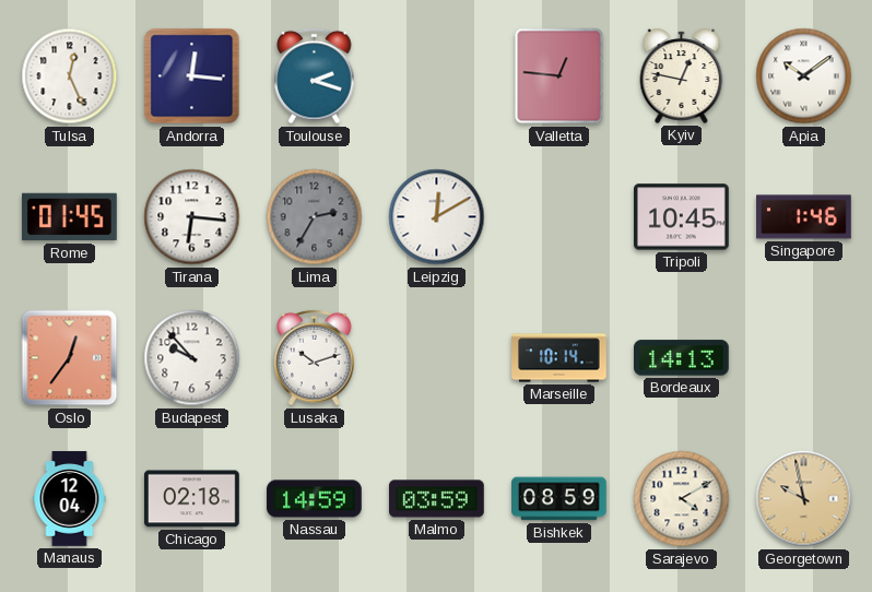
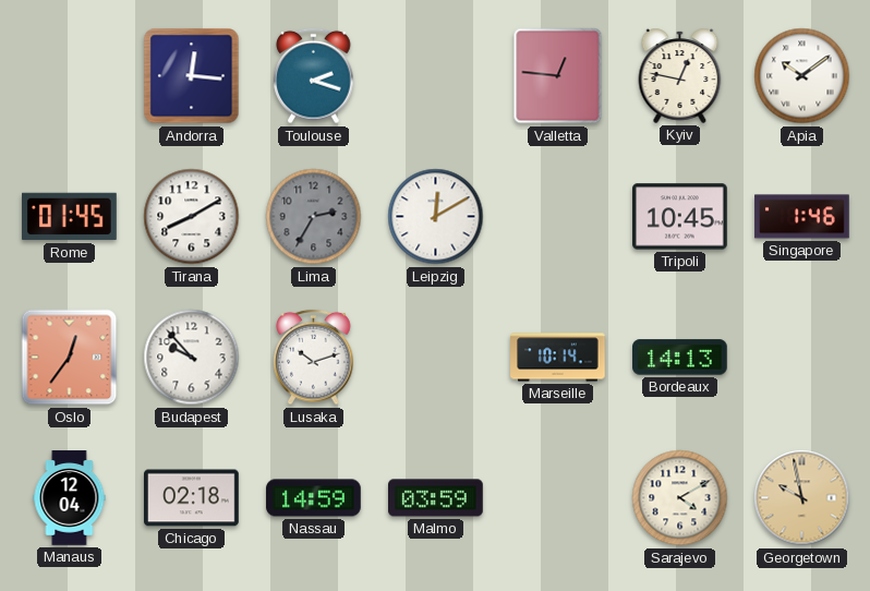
Tulsa: 12:26 -> none
Tirana: 6:16 -> 8:10
Bishkek: 08:59 -> none
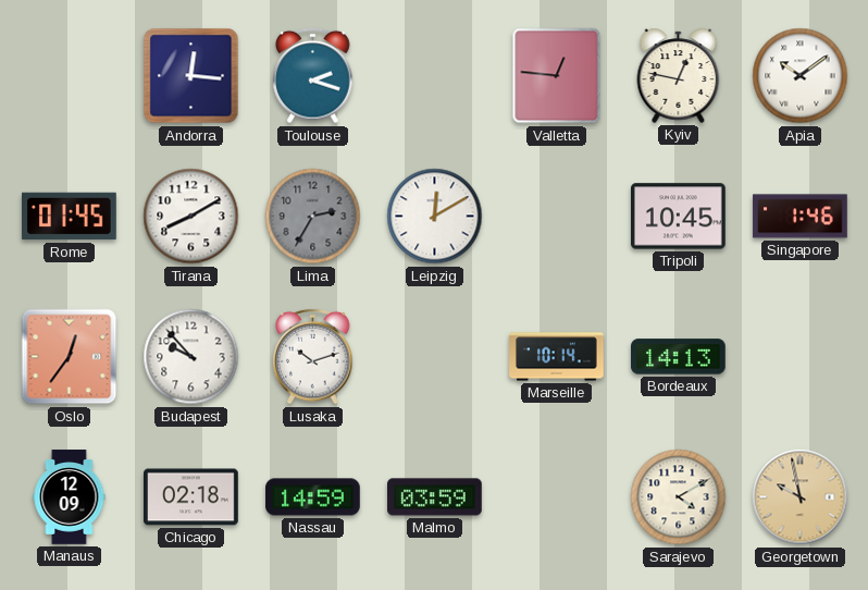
Manaus: 12:04 -> 12:09
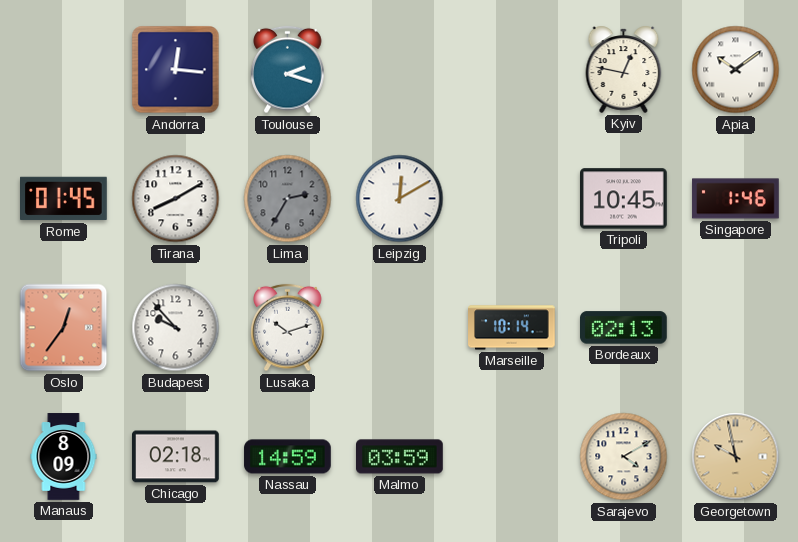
Valletta: 12:46 -> none
Bordeaux: 14:13 -> 02:13
Manaus: 12:09 -> 8:09
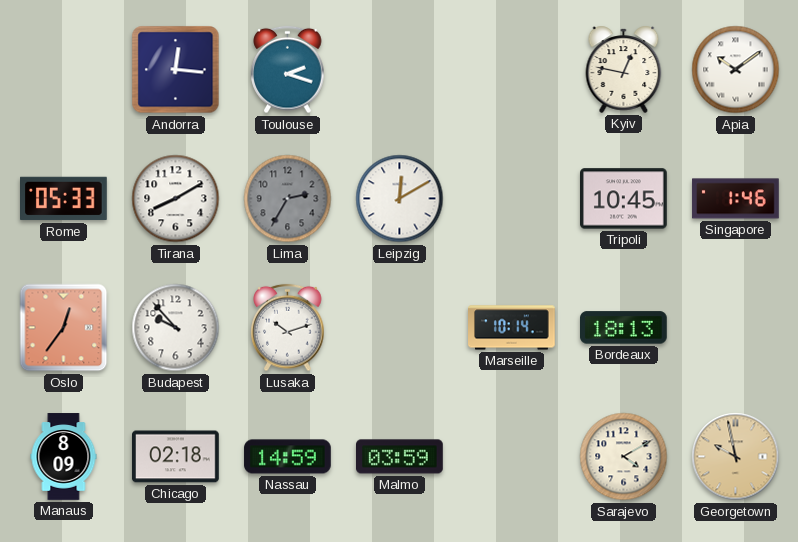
Rome: 01:45 -> 05:33
Bordeaux: 02:13 -> 18:13
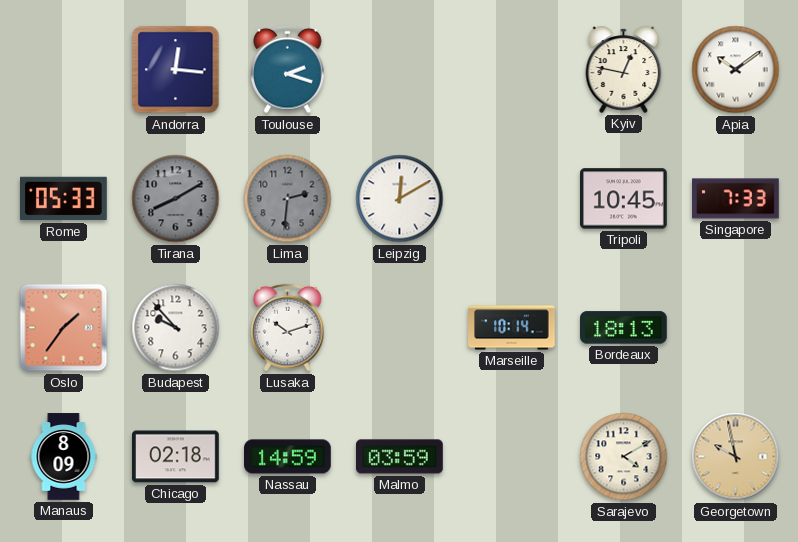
Tirana dial: white -> grey
Lima: 2:35 -> 2:31
Singapore: 1:46 -> 7:33
Oslo: 12:36 -> 1:36
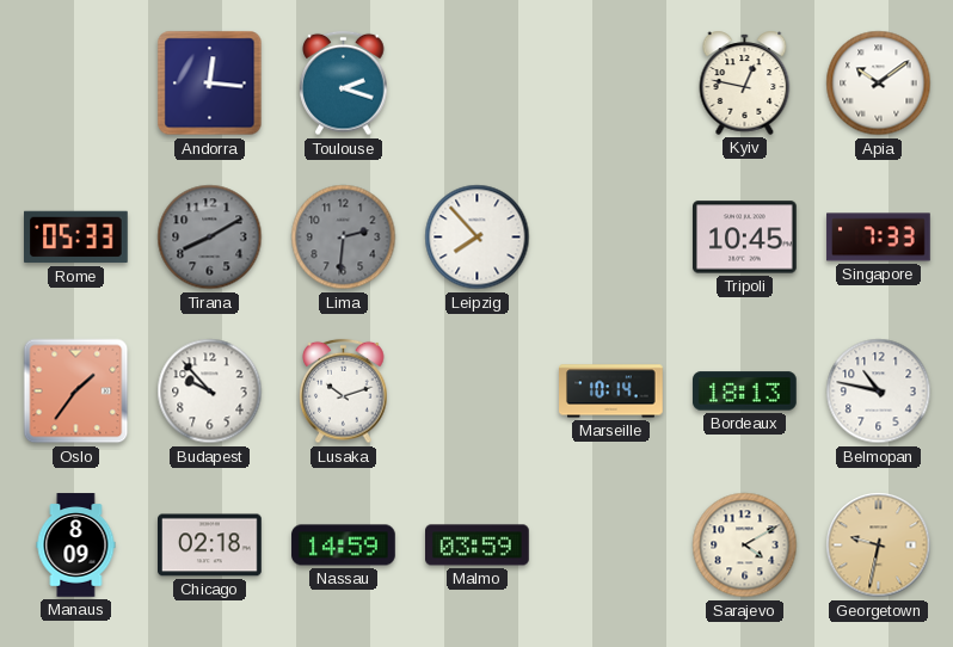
Leipzig: 12:10 -> 7:53
Belmopan: none -> 10:47
Georgetown: 9:58 -> 9:32
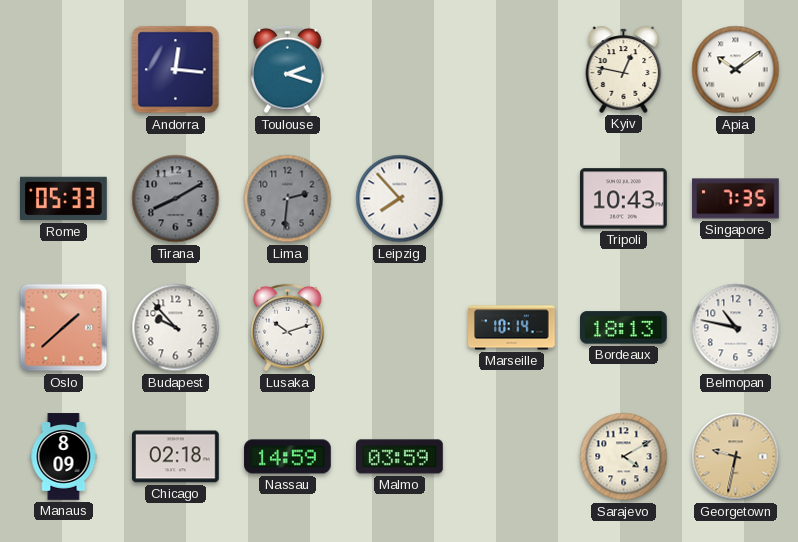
Tripoli: 10:45 -> 10:43
Singapore: 7:33 -> 7:35
Oslo: 1:36 -> 1:38
